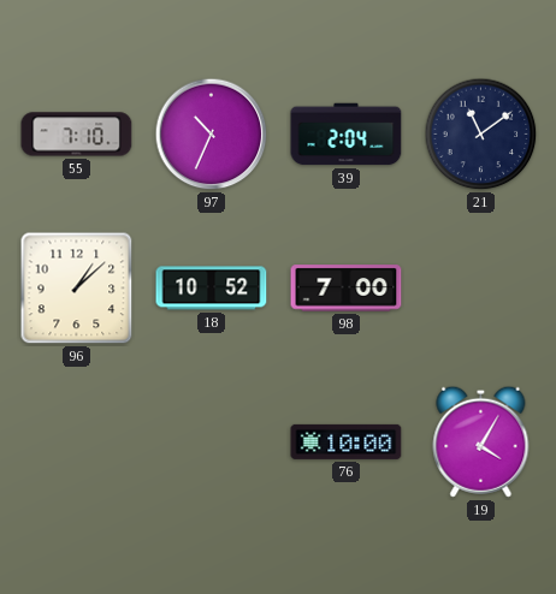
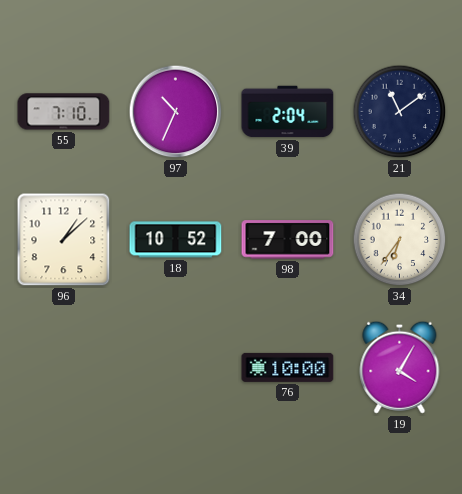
34: none -> 6:36
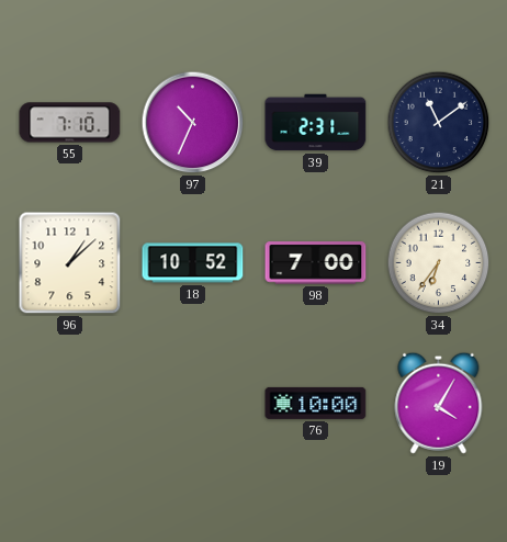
39: 2:04 -> 2:31
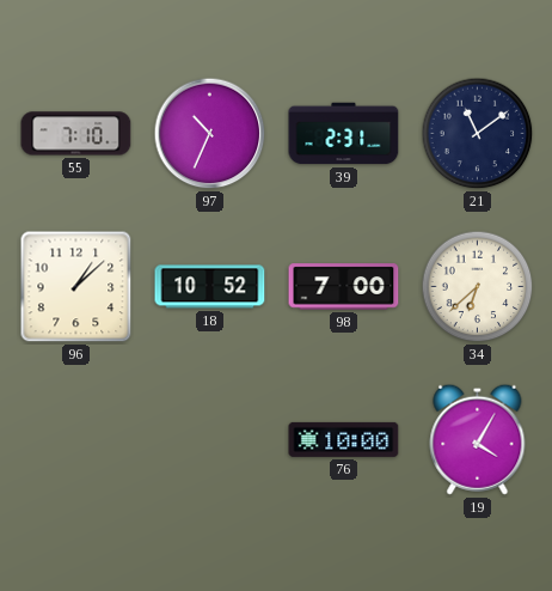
34: 6:36 -> 6:38
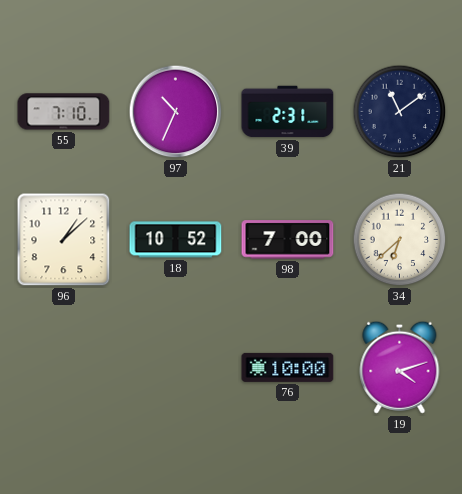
19: 4:05 -> 4:12
